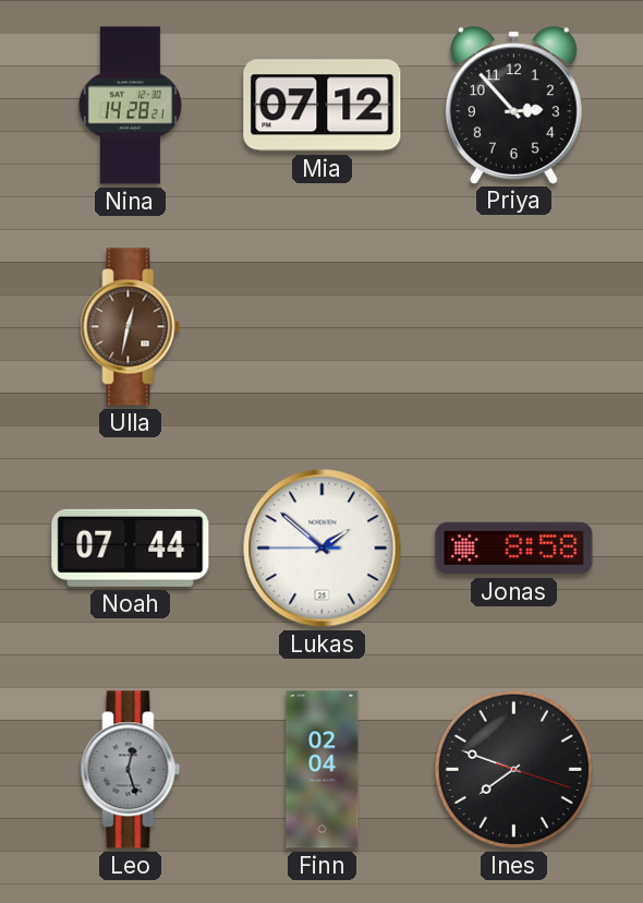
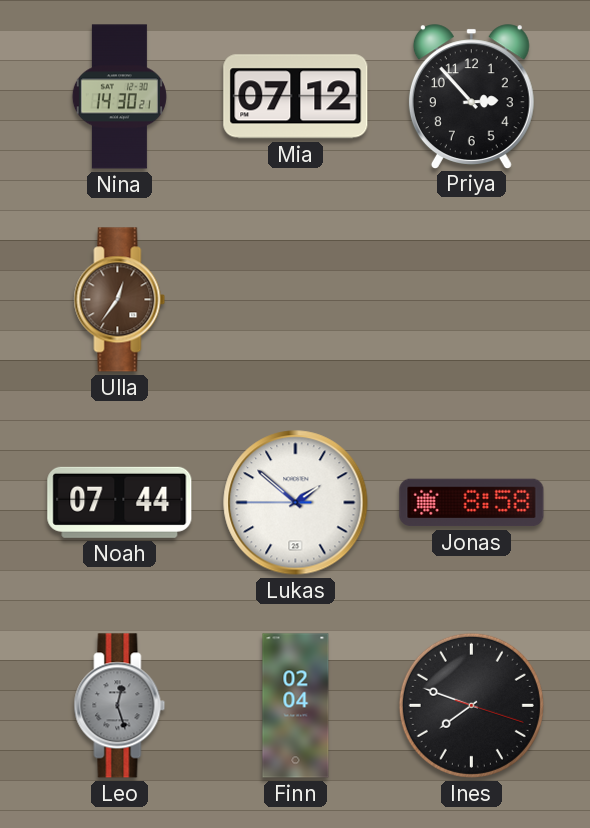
Nina: 14:28 -> 14:30
Ulla: 12:32 -> 12:36
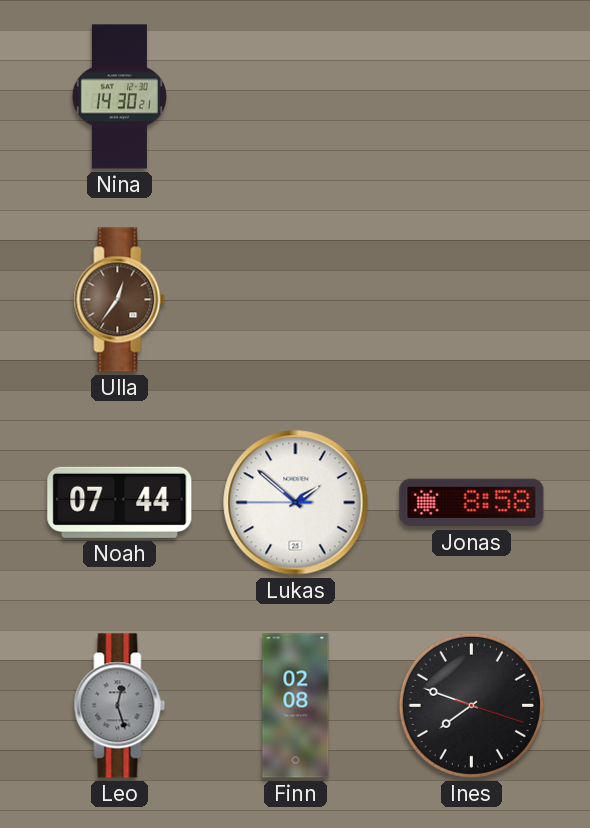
Mia: 07:12 -> none
Priya: 2:53 -> none
Finn: 02:04 -> 02:08
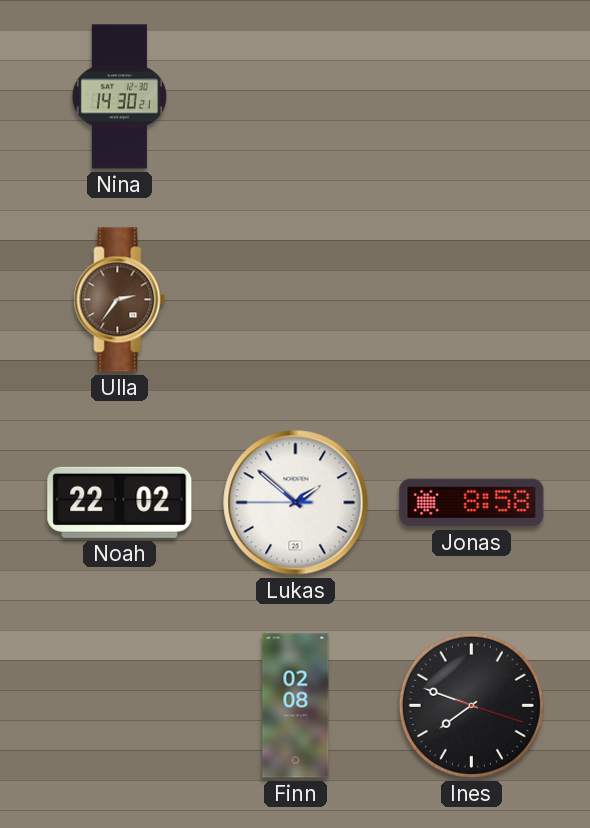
Ulla: 12:36 -> 2:36
Noah: 07:44 -> 22:02
Leo: 12:27 -> none
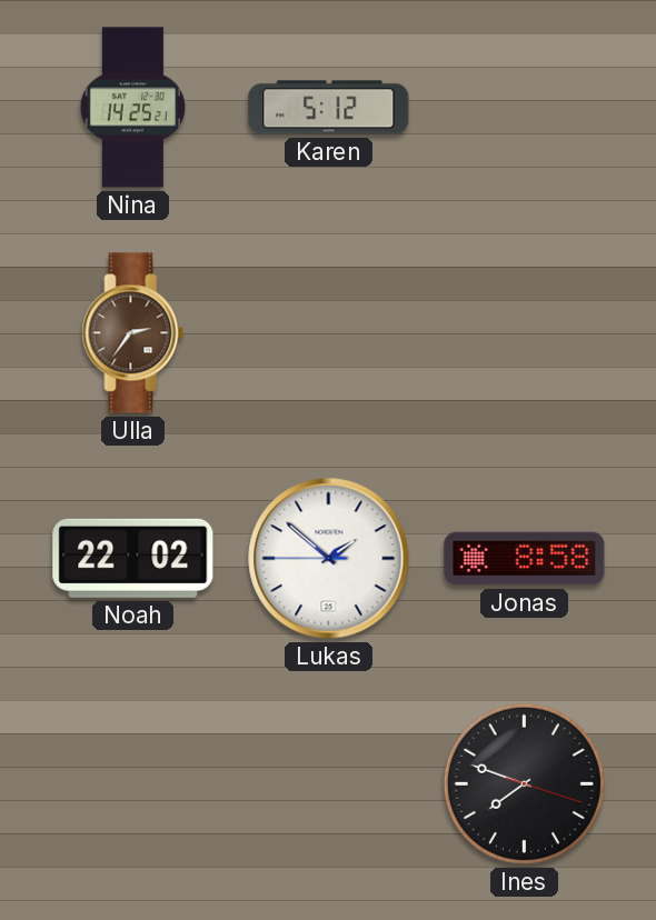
Nina: 14:30 -> 14:25
Karen: none -> 5:12
Finn: 02:08 -> none
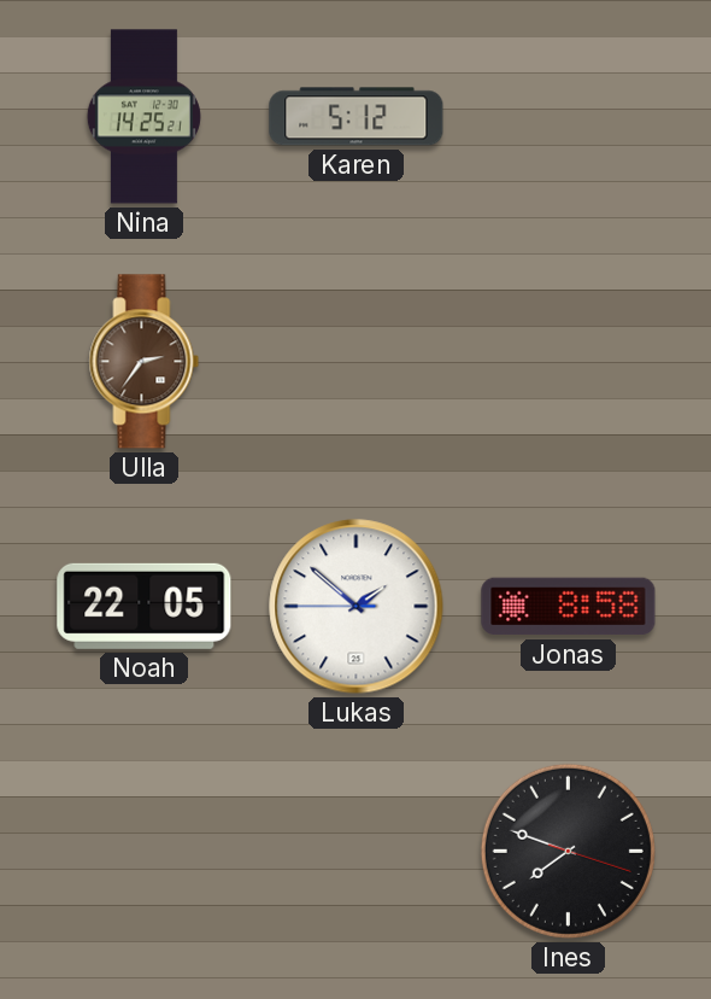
Noah: 22:02 -> 22:05
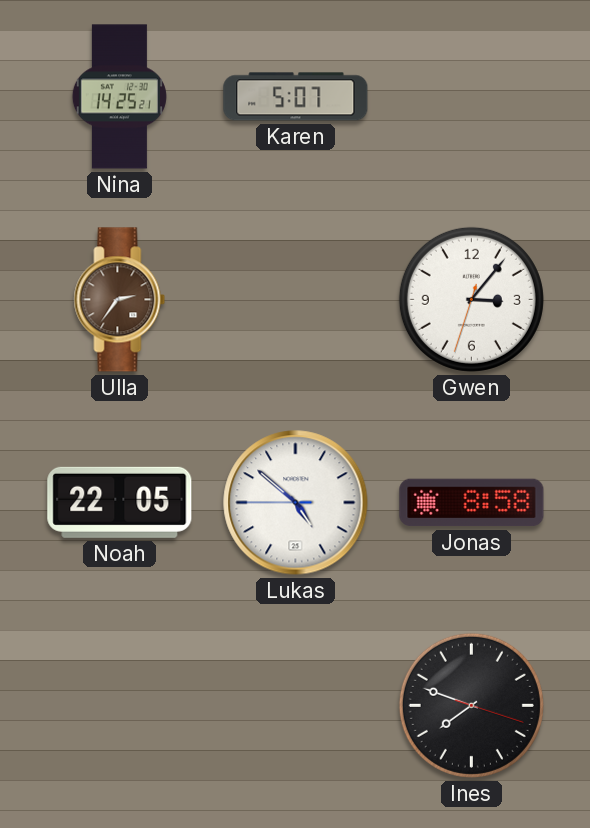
Karen: 5:12 -> 5:07
Gwen: none -> 3:06
Lukas: 1:51 -> 4:51
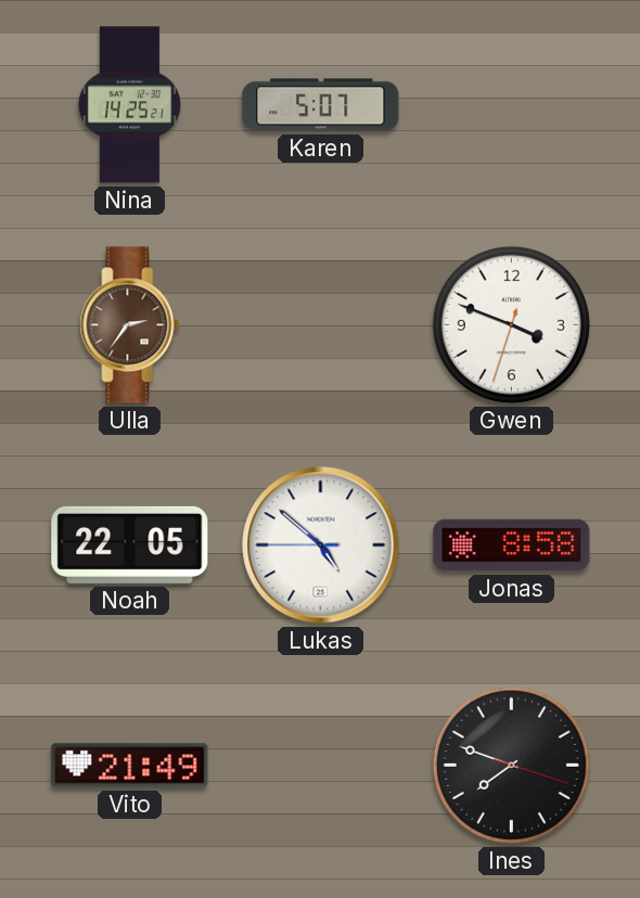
Gwen: 3:06 -> 3:48
Vito: none -> 21:49
